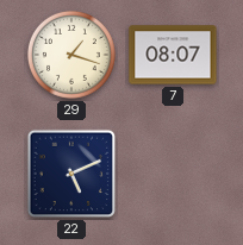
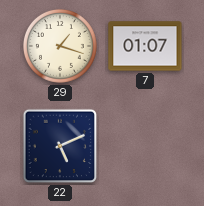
7: 08:07 -> 01:07
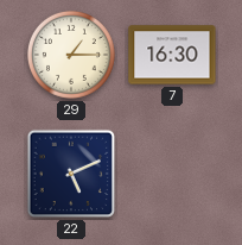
29: 1:18 -> 1:15
7: 01:07 -> 16:30
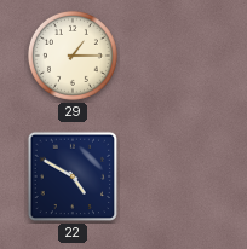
7: 16:30 -> none
22: 5:11 -> 4:50
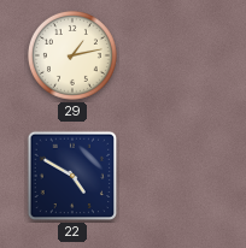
29: 1:15 -> 1:13
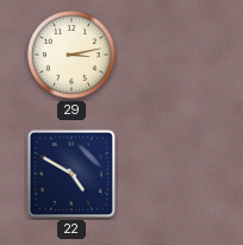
29: 1:13 -> 3:13
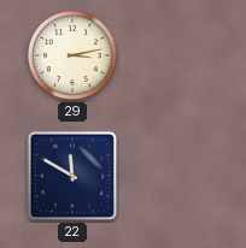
22: 4:50 -> 11:50
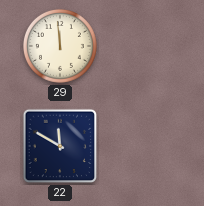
29: 3:13 -> 11:59
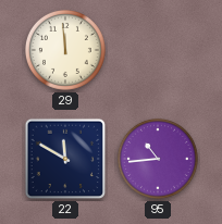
95: none -> 10:44
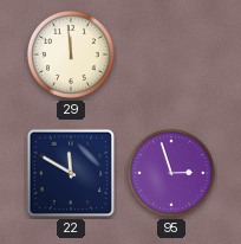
95: 10:44 -> 2:57
